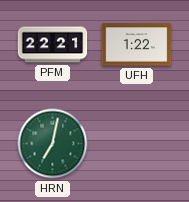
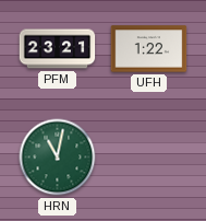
PFM: 22:21 -> 23:21
HRN: 7:02 -> 11:02
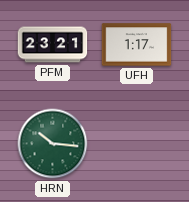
UFH: 1:22 -> 1:17
HRN: 11:02 -> 10:16
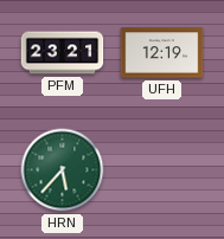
UFH: 1:17 -> 12:19
HRN: 10:16 -> 5:37
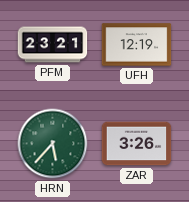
ZAR: none -> 3:26
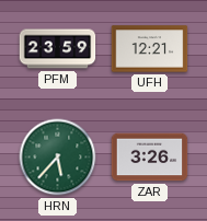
PFM: 23:21 -> 23:59
UFH: 12:19 -> 12:21
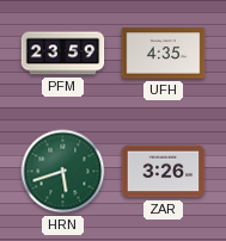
UFH: 12:21 -> 4:35
HRN: 5:37 -> 5:42
